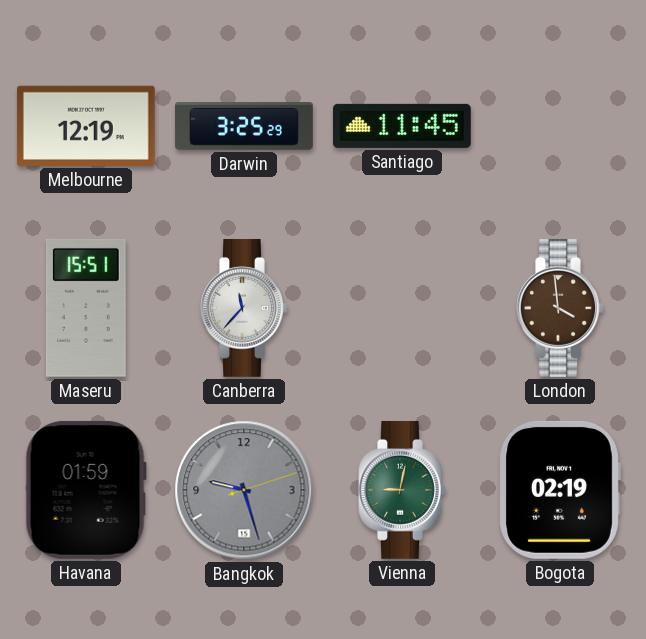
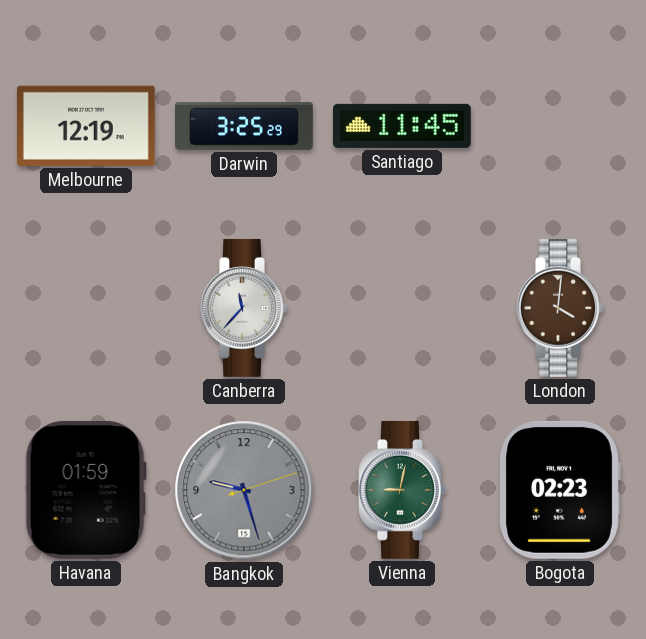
Maseru: 15:51 -> none
London: 3:59 -> 4:01
Bogota: 02:19 -> 02:23
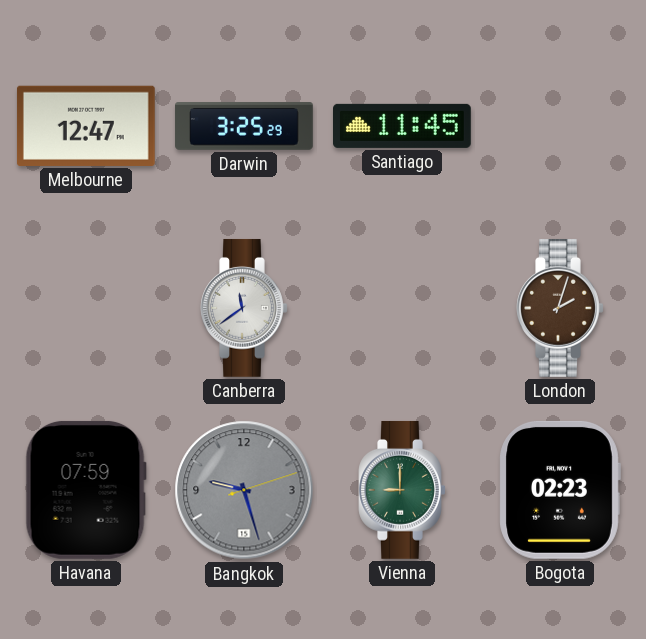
Melbourne: 12:19 -> 12:47
Canberra: 11:37 -> 11:39
London: 4:01 -> 2:03
Havana: 01:59 -> 07:59
Vienna: 9:02 -> 9:00
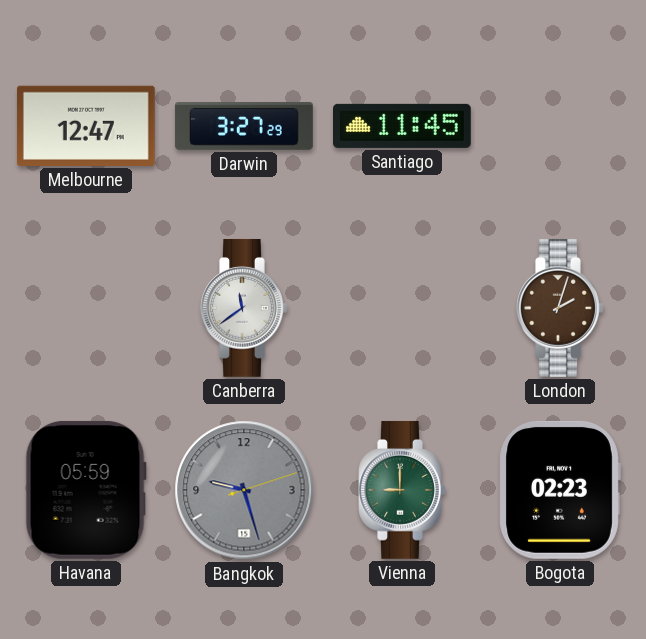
Darwin: 3:25 -> 3:27
Havana: 07:59 -> 05:59
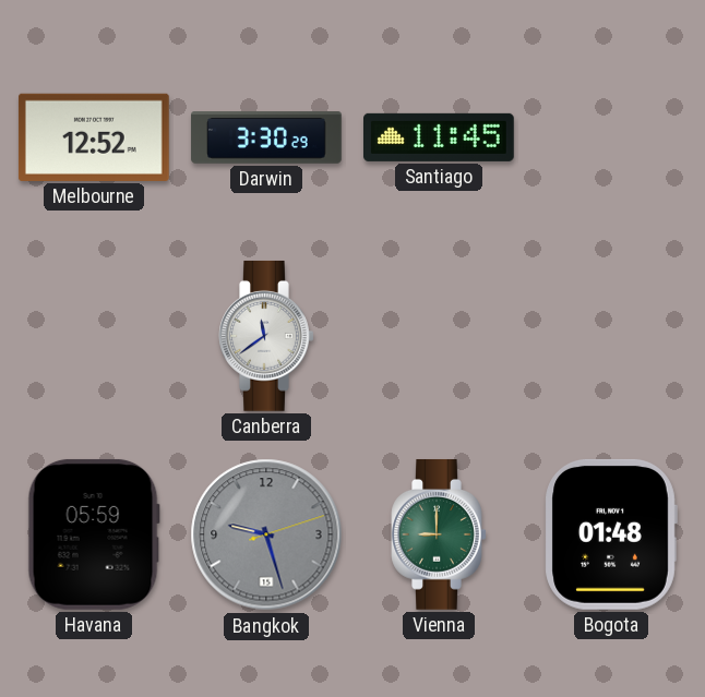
Melbourne: 12:47 -> 12:52
Darwin: 3:27 -> 3:30
London: 2:03 -> none
Bogota: 02:23 -> 01:48
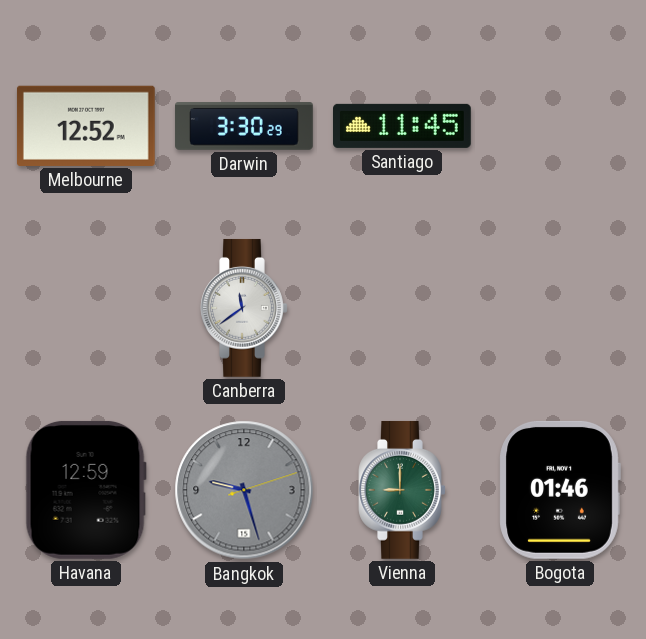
Havana: 05:59 -> 12:59
Bogota: 01:48 -> 01:46
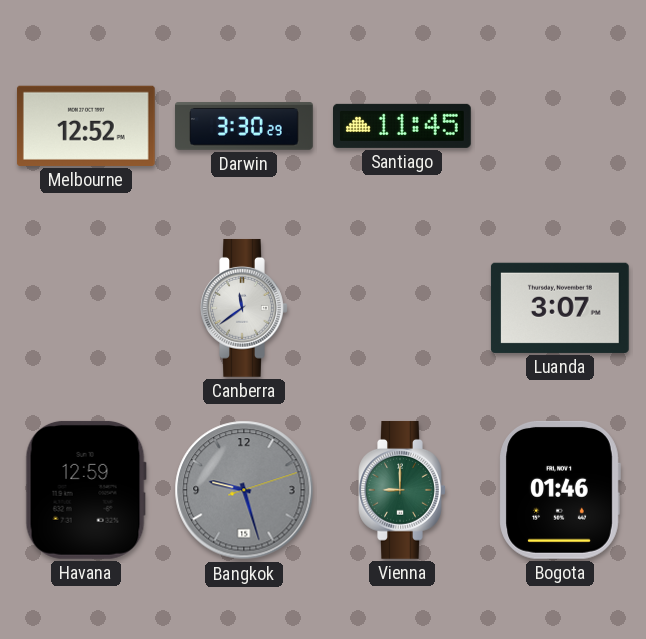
Luanda: none -> 3:07
